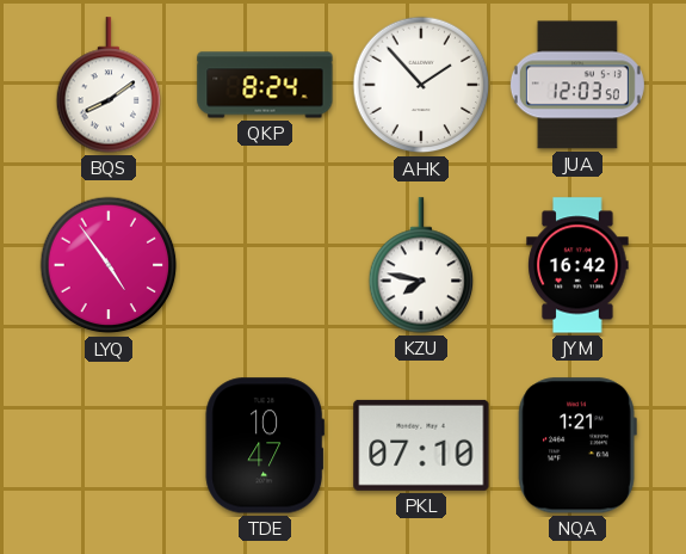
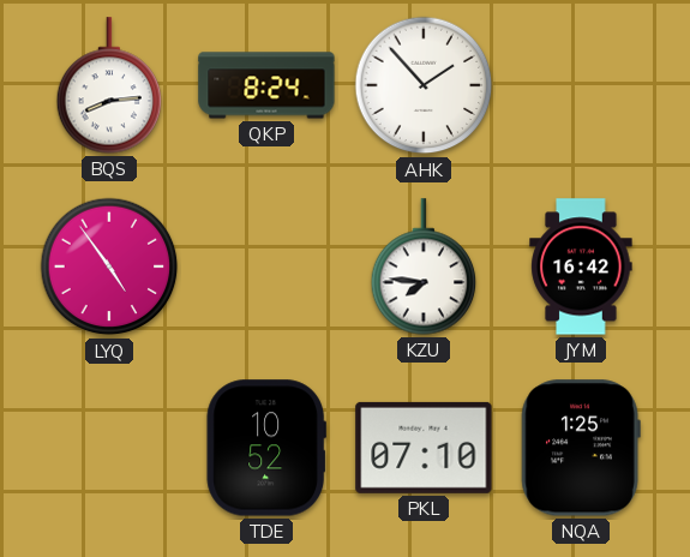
BQS: 8:09 -> 8:14
JUA: 12:03 -> none
KZU: 7:47 -> 7:46
TDE: 10:47 -> 10:52
NQA: 1:21 -> 1:25
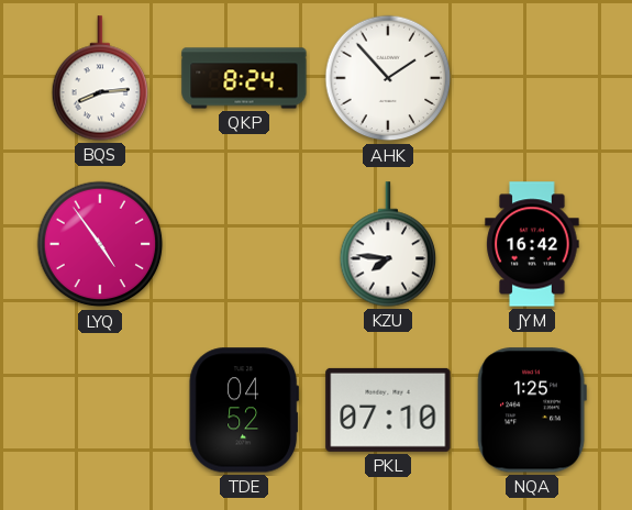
TDE: 10:52 -> 04:52
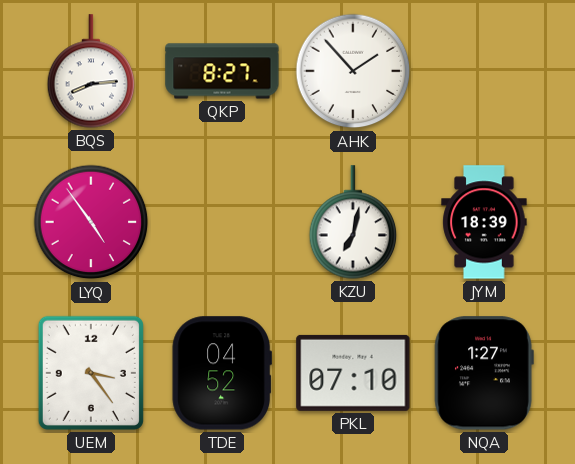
QKP: 8:24 -> 8:27
KZU: 7:46 -> 7:02
JYM: 16:42 -> 18:39
UEM: none -> 3:24
NQA: 1:25 -> 1:27
